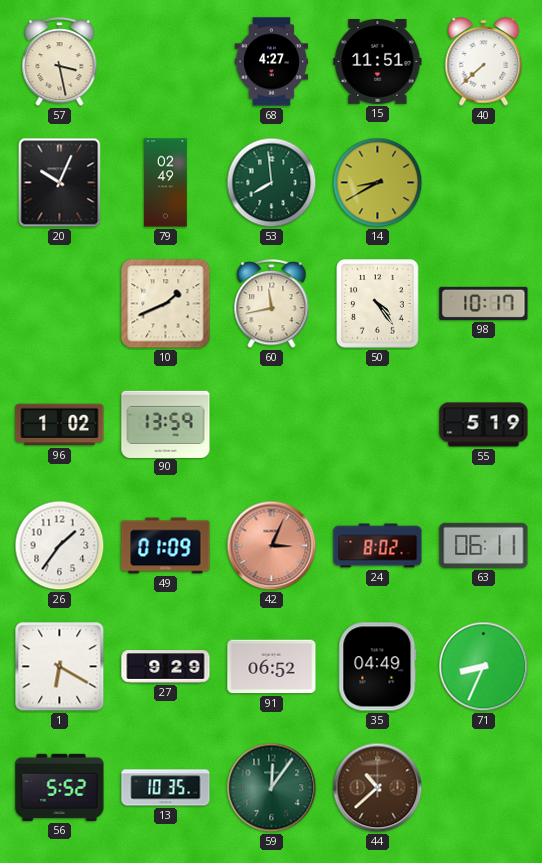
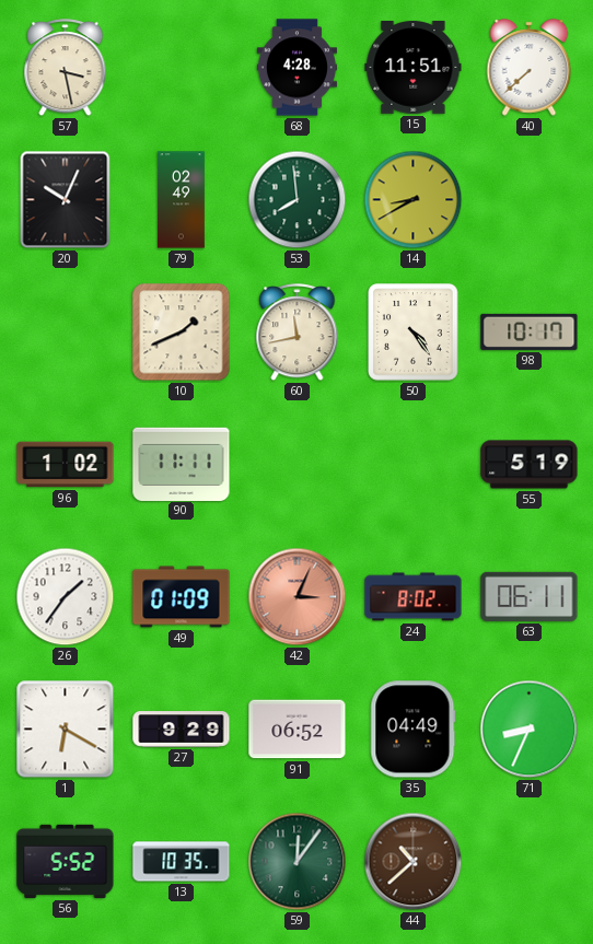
68: 4:27 -> 4:28
90: 13:59 -> 11:11
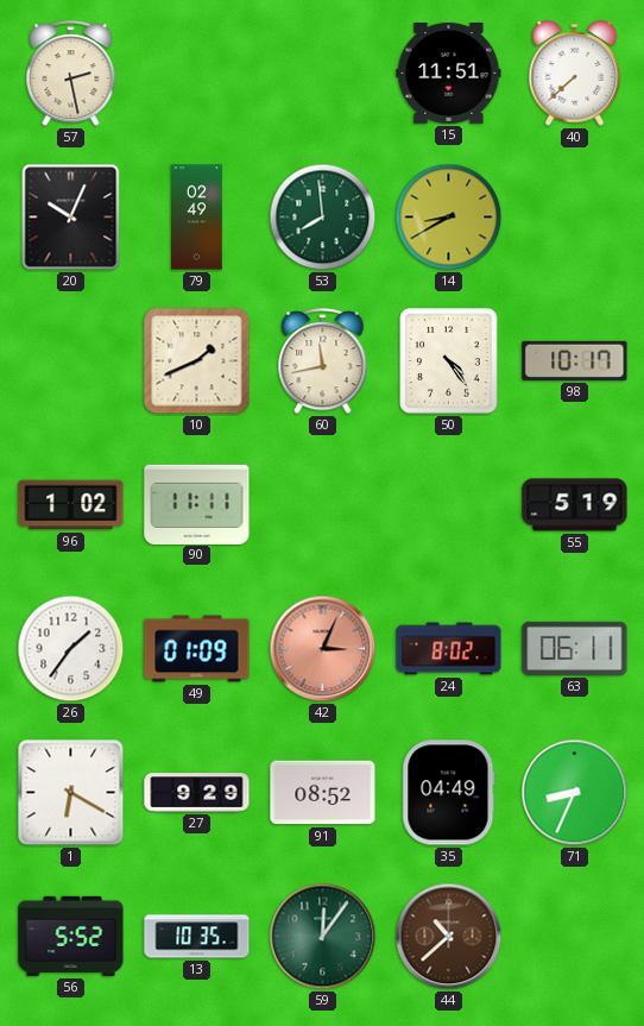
57: 3:28 -> 2:28
68: 4:28 -> none
91: 06:52 -> 08:52
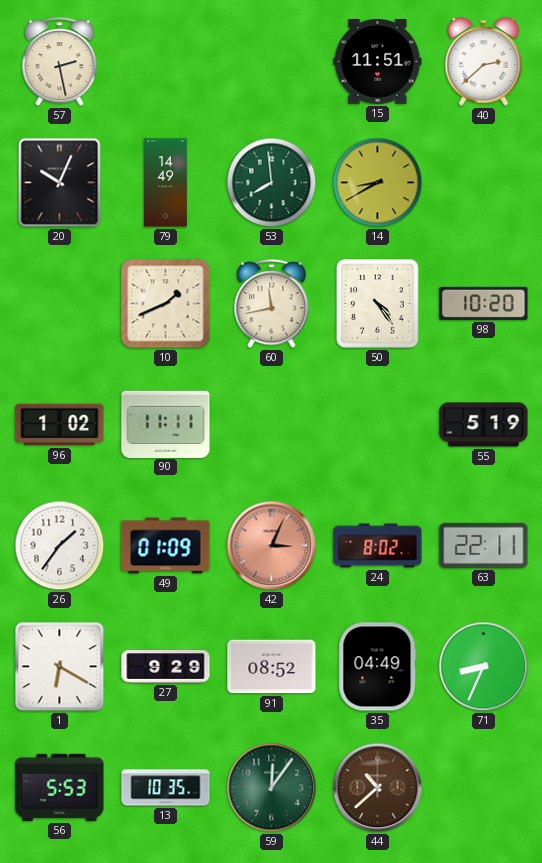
40: 7:38 -> 2:38
79: 02:49 -> 14:49
98: 10:17 -> 10:20
63: 06:11 -> 22:11
56: 5:52 -> 5:53
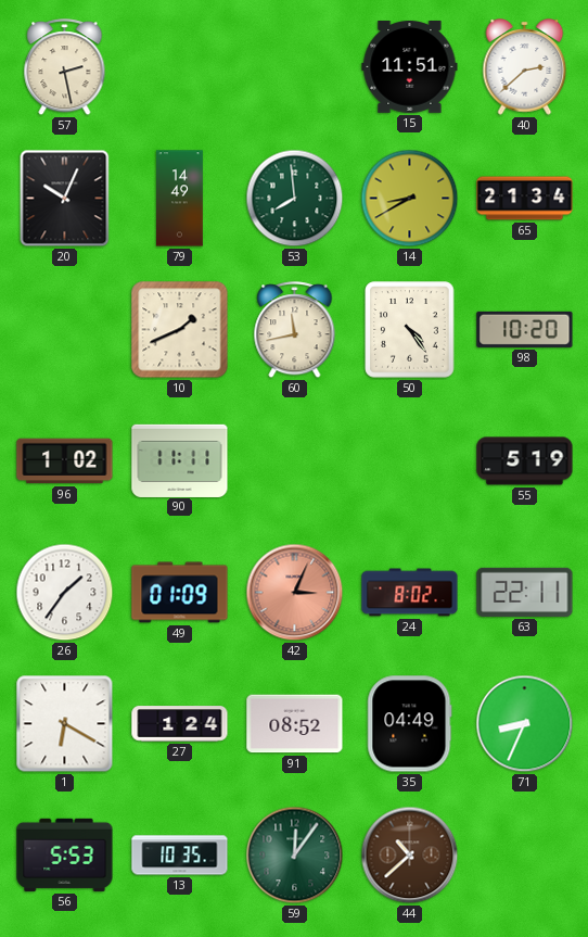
65: none -> 21:34
27: 9:29 -> 1:24
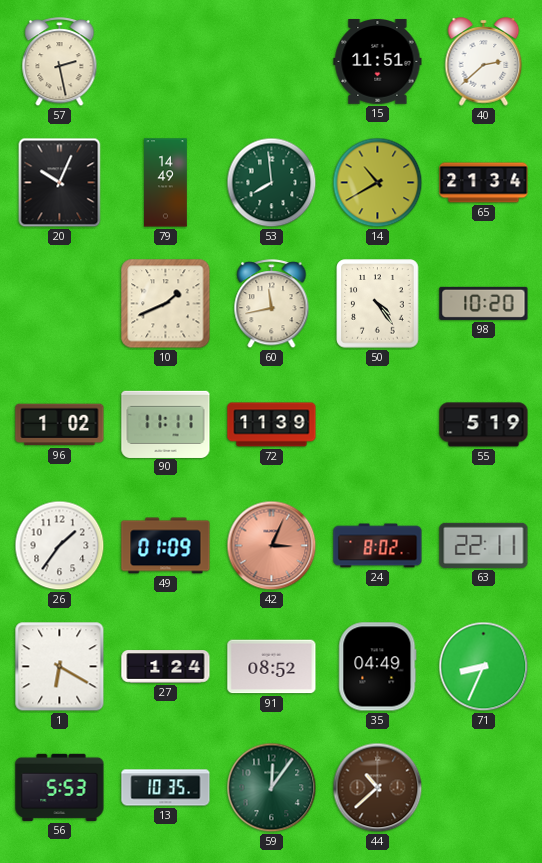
14: 8:40 -> 10:40
72: none -> 11:39
